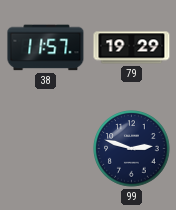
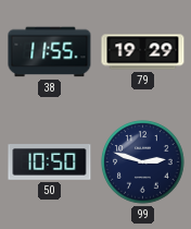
38: 11:57 -> 11:55
50: none -> 10:50
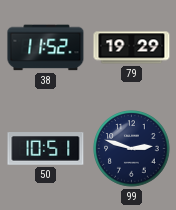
38: 11:55 -> 11:52
50: 10:50 -> 10:51
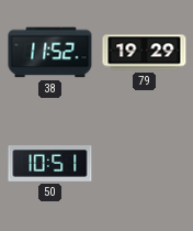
99: 2:48 -> none
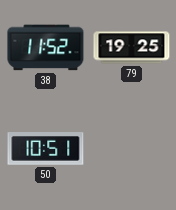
79: 19:29 -> 19:25
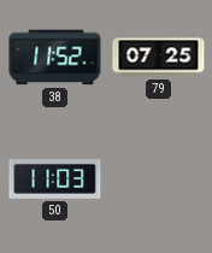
79: 19:25 -> 07:25
50: 10:51 -> 11:03
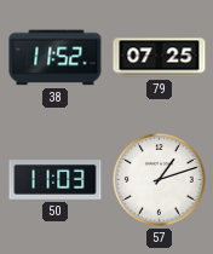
57: none -> 1:12
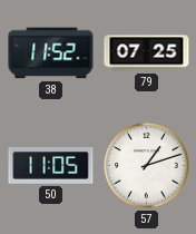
50: 11:03 -> 11:05
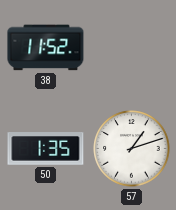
79: 07:25 -> none
50: 11:05 -> 1:35
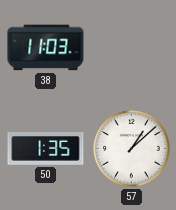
38: 11:52 -> 11:03
57: 1:12 -> 1:08
